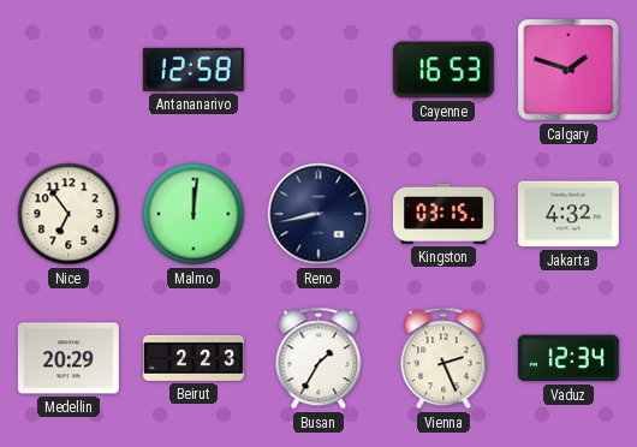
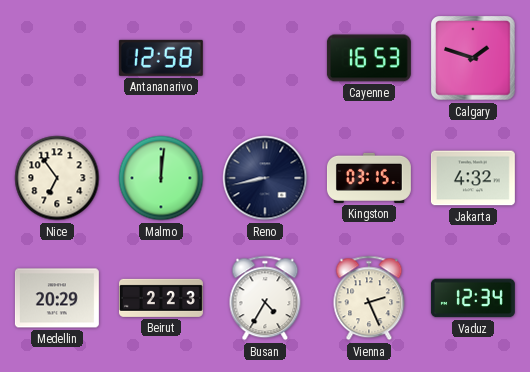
Busan: 1:35 -> 4:35
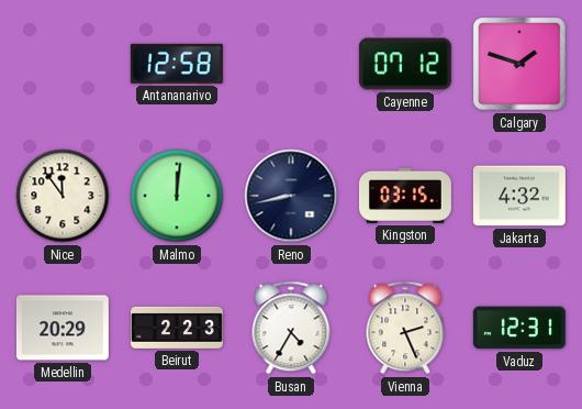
Cayenne: 16:53 -> 07:12
Nice: 6:54 -> 11:54
Vaduz: 12:34 -> 12:31
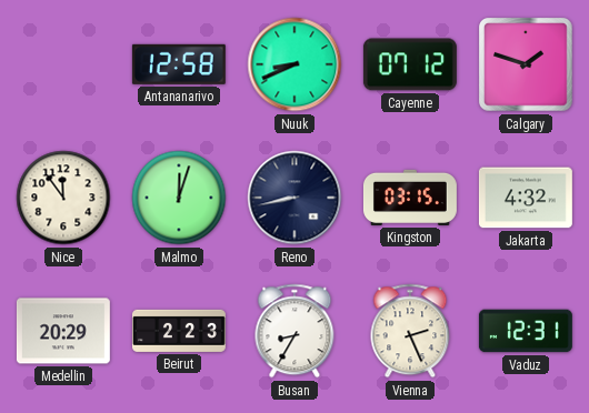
Nuuk: none -> 8:41
Malmo: 12:01 -> 12:03
Busan: 4:35 -> 8:35
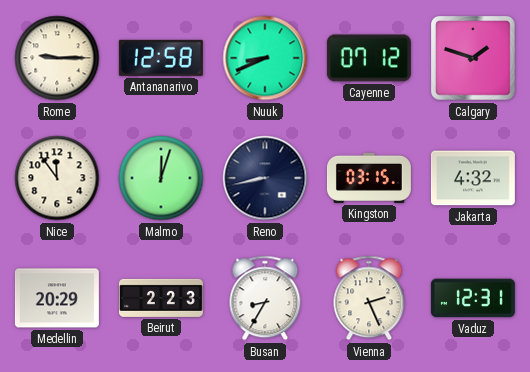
Rome: none -> 9:15
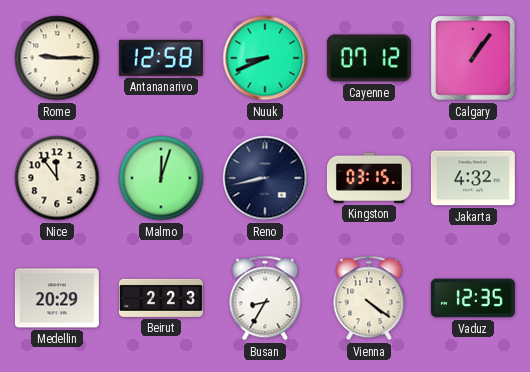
Calgary: 1:48 -> 1:06
Vienna: 2:26 -> 4:21
Vaduz: 12:31 -> 12:35
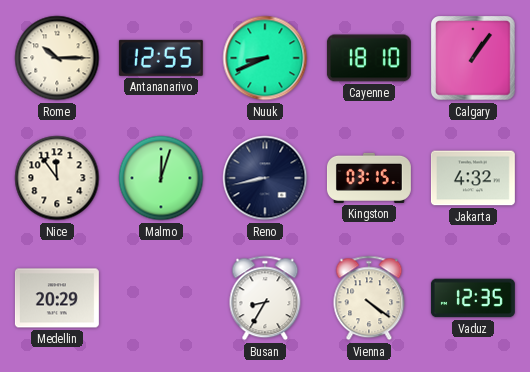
Rome: 9:15 -> 10:15
Antananarivo: 12:58 -> 12:55
Cayenne: 07:12 -> 18:10
Beirut: 2:23 -> none
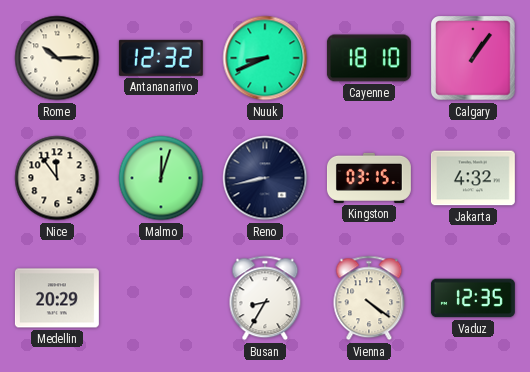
Antananarivo: 12:55 -> 12:32
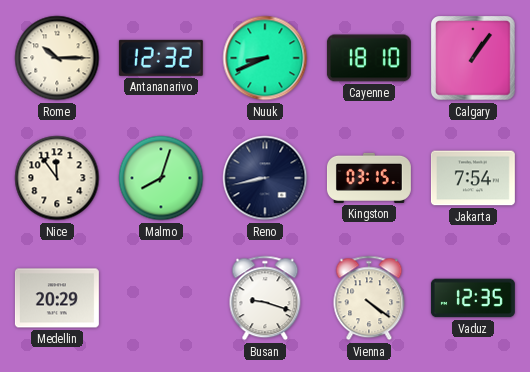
Malmo: 12:03 -> 8:03
Jakarta: 4:32 -> 7:54
Busan: 8:35 -> 9:18
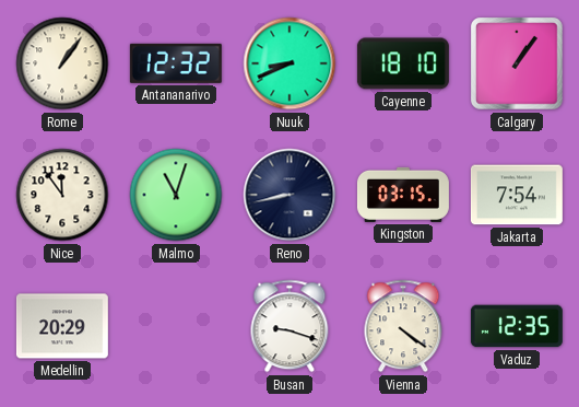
Rome: 10:15 -> 1:06
Malmo: 8:03 -> 11:03
